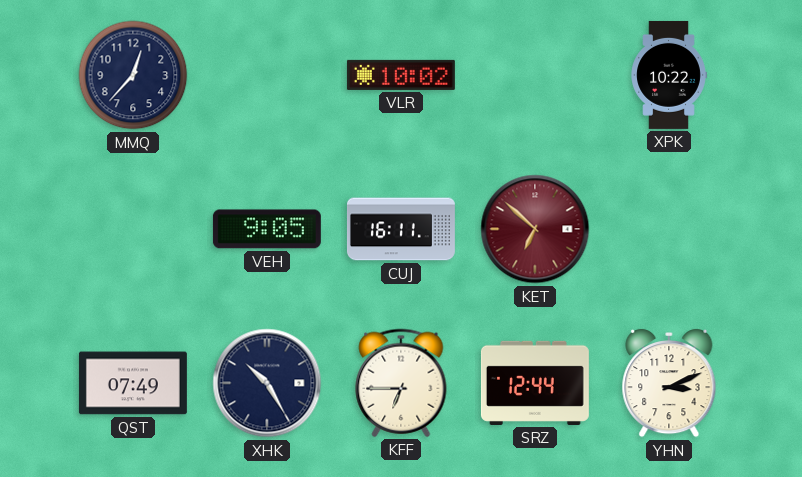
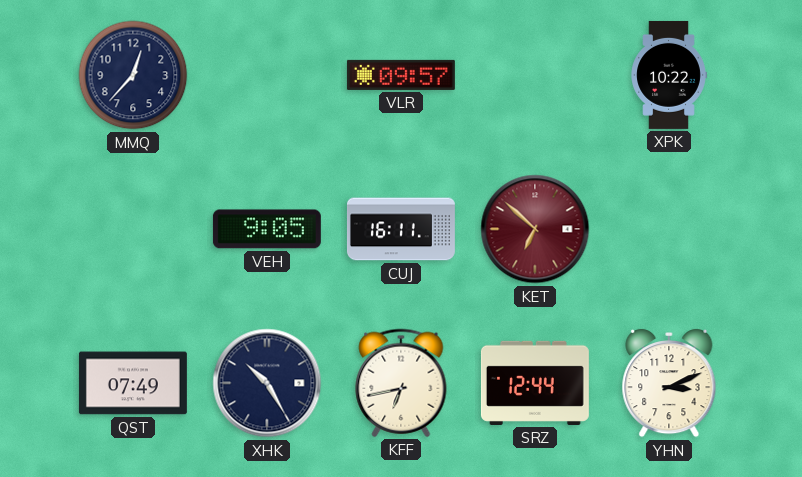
VLR: 10:02 -> 09:57
KFF: 6:45 -> 6:43
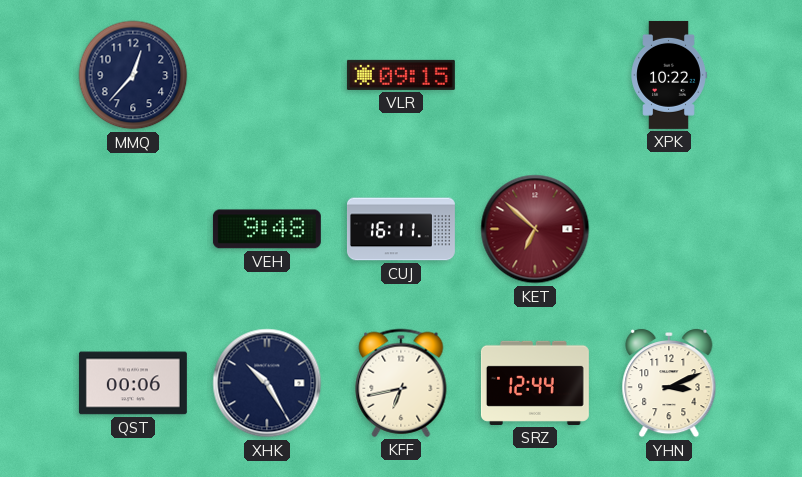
VLR: 09:57 -> 09:15
VEH: 9:05 -> 9:48
QST: 07:49 -> 00:06
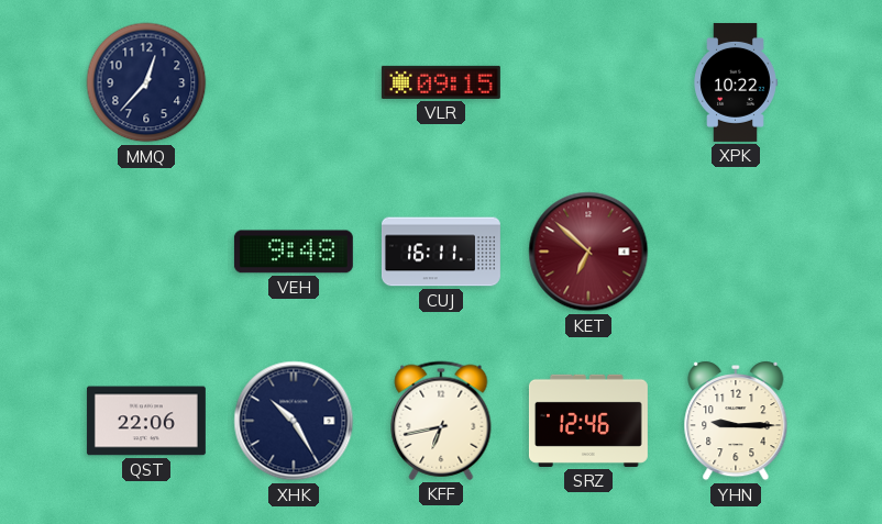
QST: 00:06 -> 22:06
SRZ: 12:44 -> 12:46
YHN: 3:11 -> 9:15
